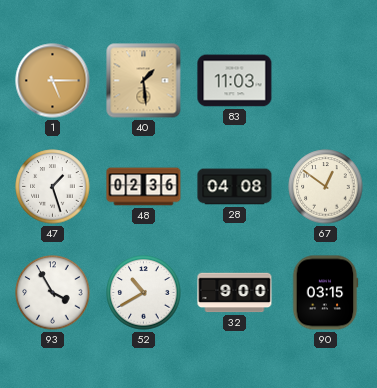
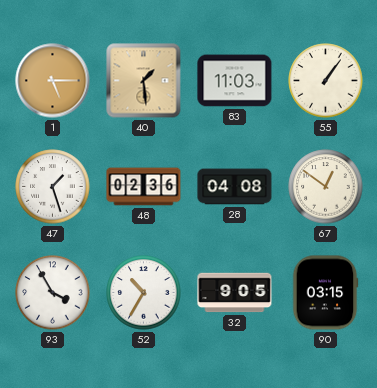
55: none -> 1:06
52: 10:40 -> 10:35
32: 9:00 -> 9:05
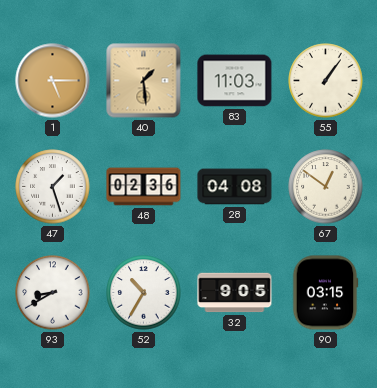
93: 3:55 -> 8:40
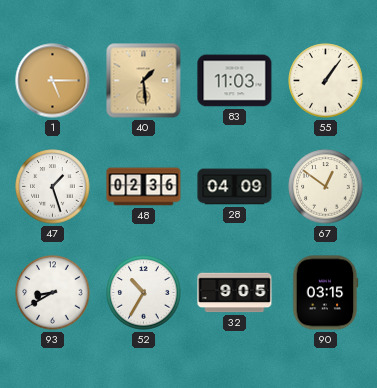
28: 04:08 -> 04:09
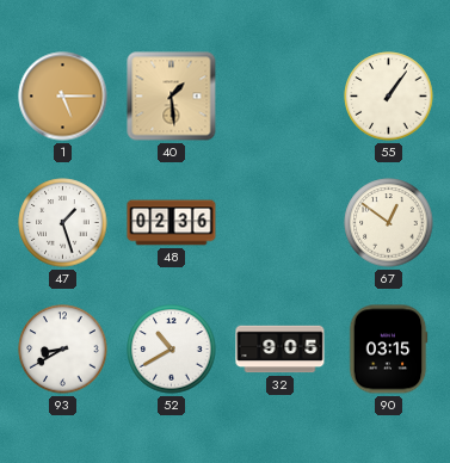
83: 11:03 -> none
28: 04:09 -> none
52: 10:35 -> 10:40
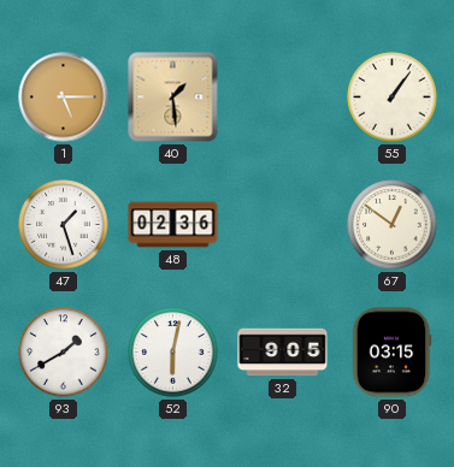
93: 8:40 -> 1:40
52: 10:40 -> 6:02
